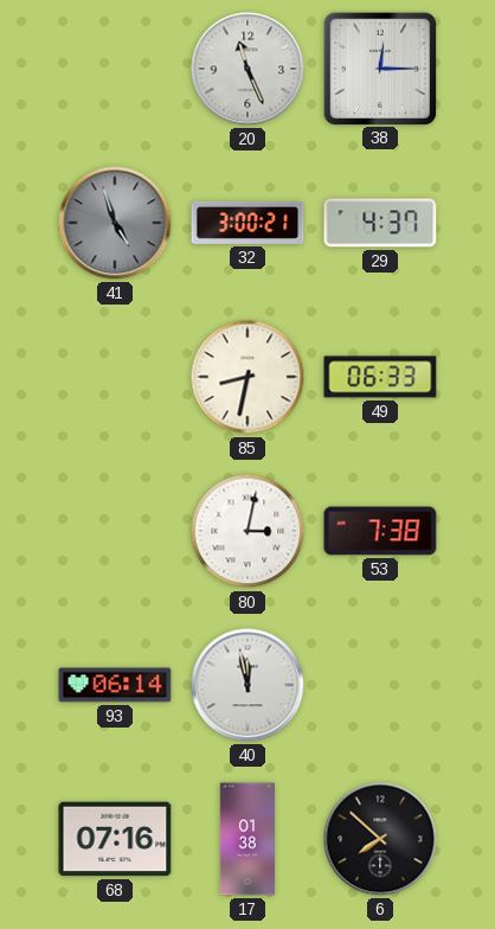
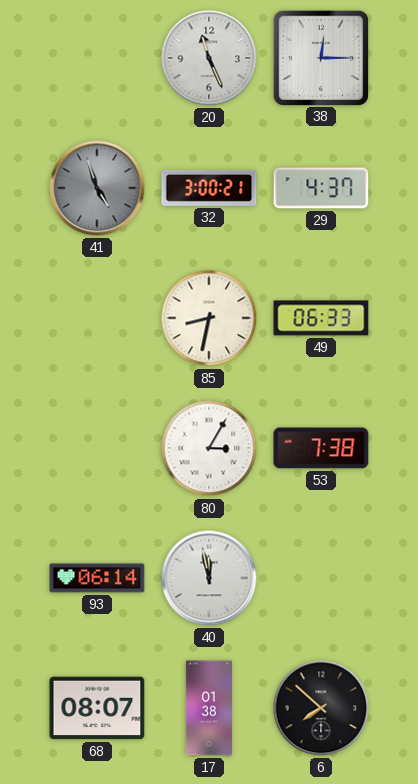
80: 3:02 -> 3:05
68: 07:16 -> 08:07
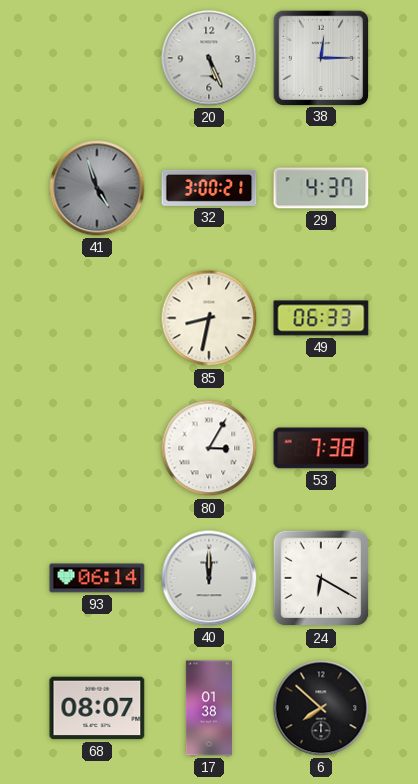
20: 11:26 -> 5:26
40: 11:58 -> 12:00
24: none -> 6:20
